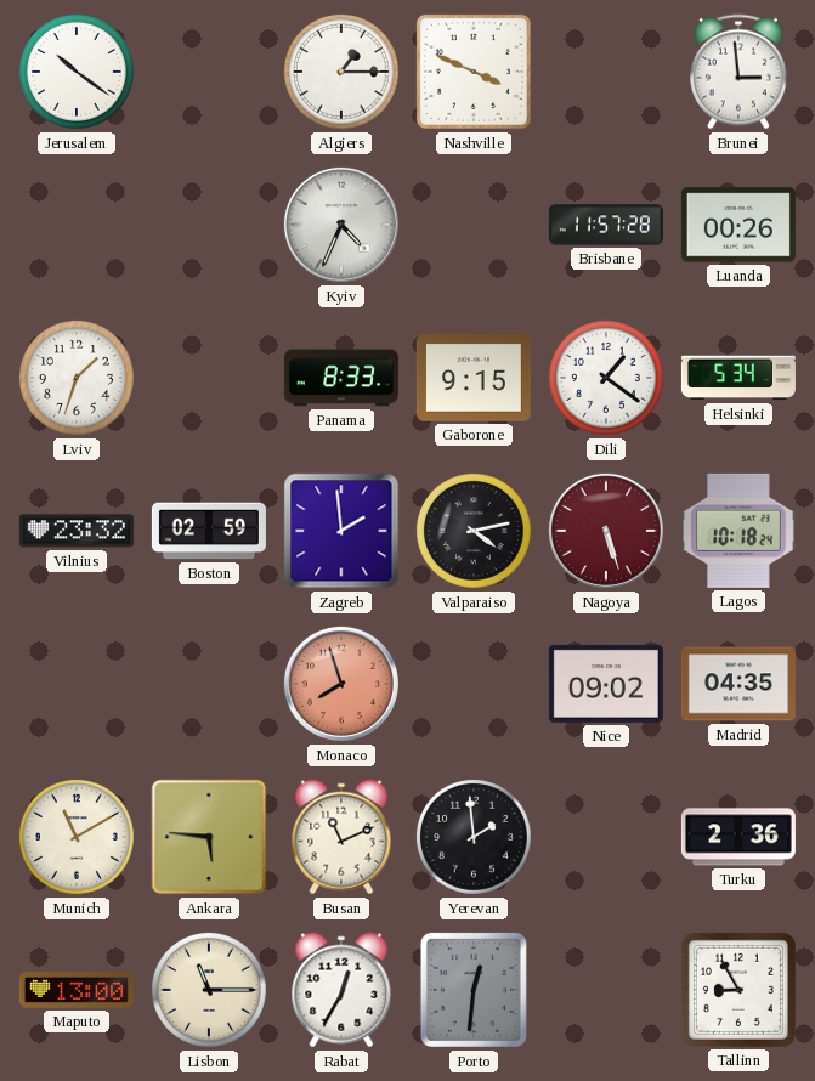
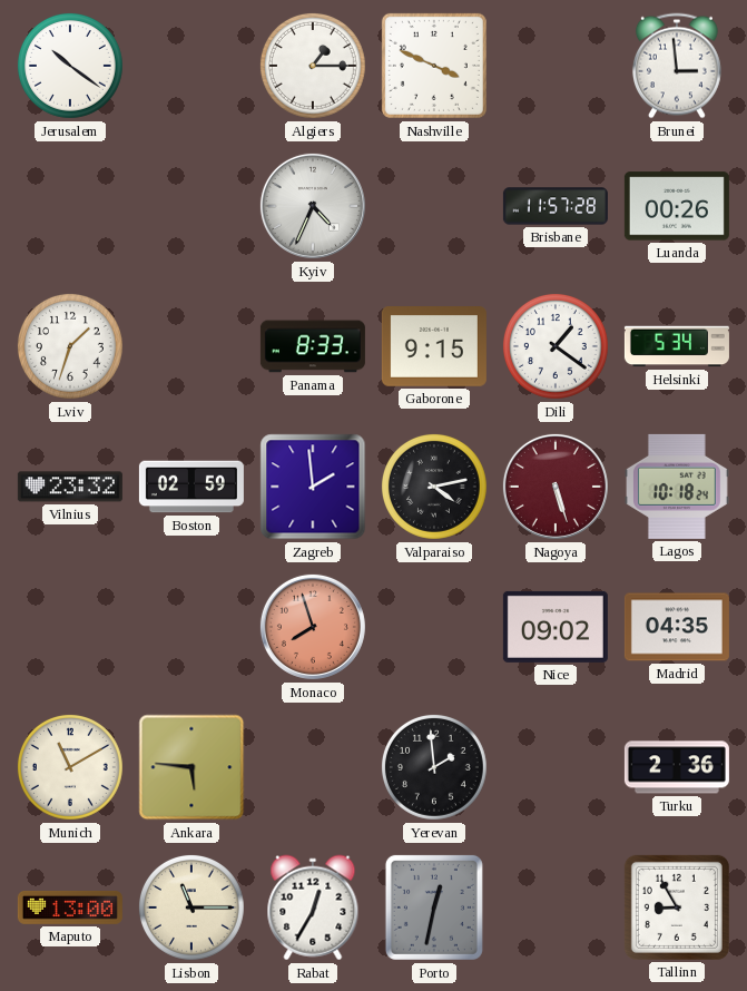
Busan: 11:11 -> none
Porto: 12:31 -> 12:32
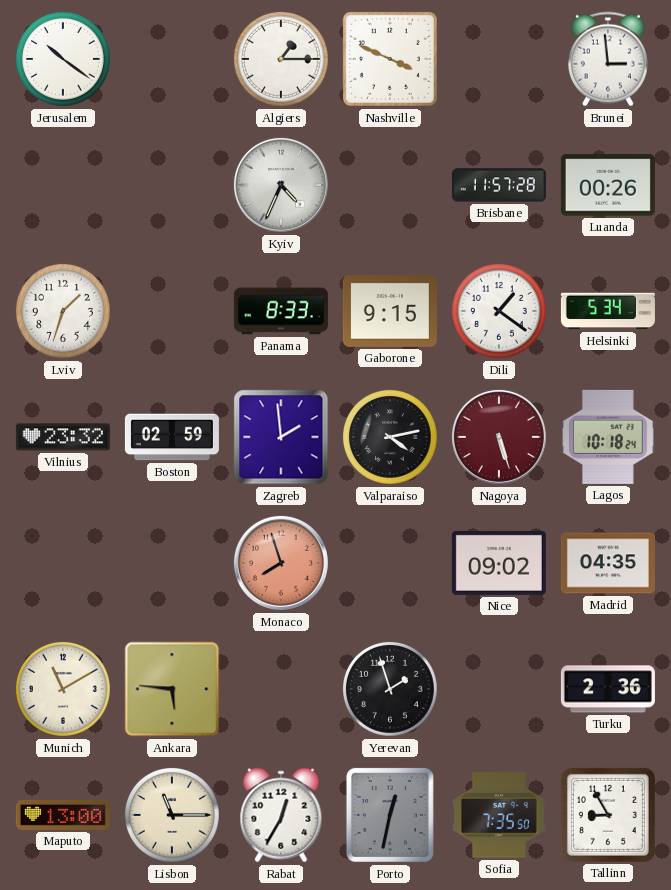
Yerevan: 1:59 -> 1:57
Sofia: none -> 7:35
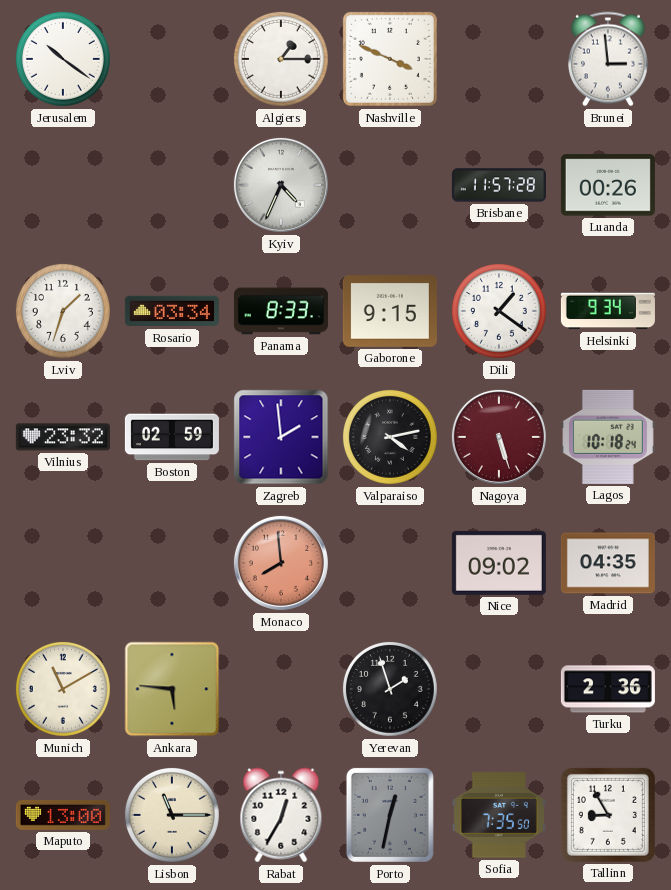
Rosario: none -> 03:34
Helsinki: 5:34 -> 9:34
Monaco: 7:57 -> 7:59
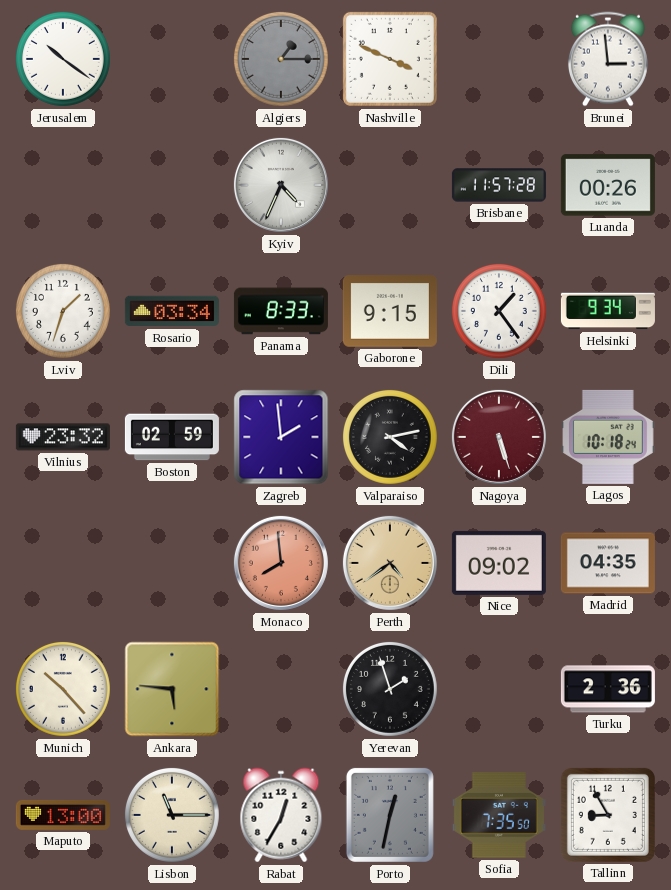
Algiers dial: white -> grey
Dili: 1:21 -> 1:24
Perth: none -> 4:39
Munich: 11:10 -> 10:23
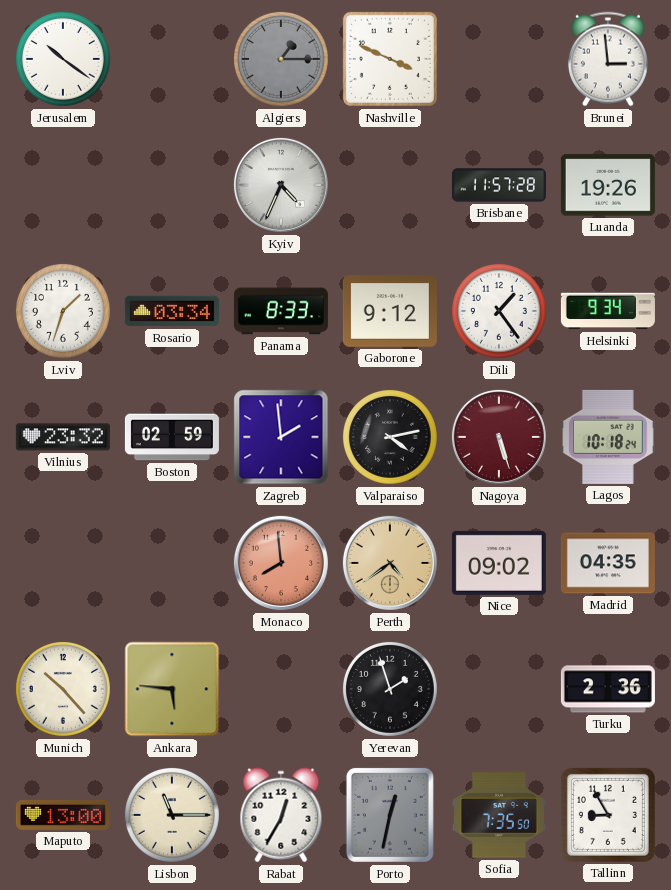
Luanda: 00:26 -> 19:26
Gaborone: 9:15 -> 9:12
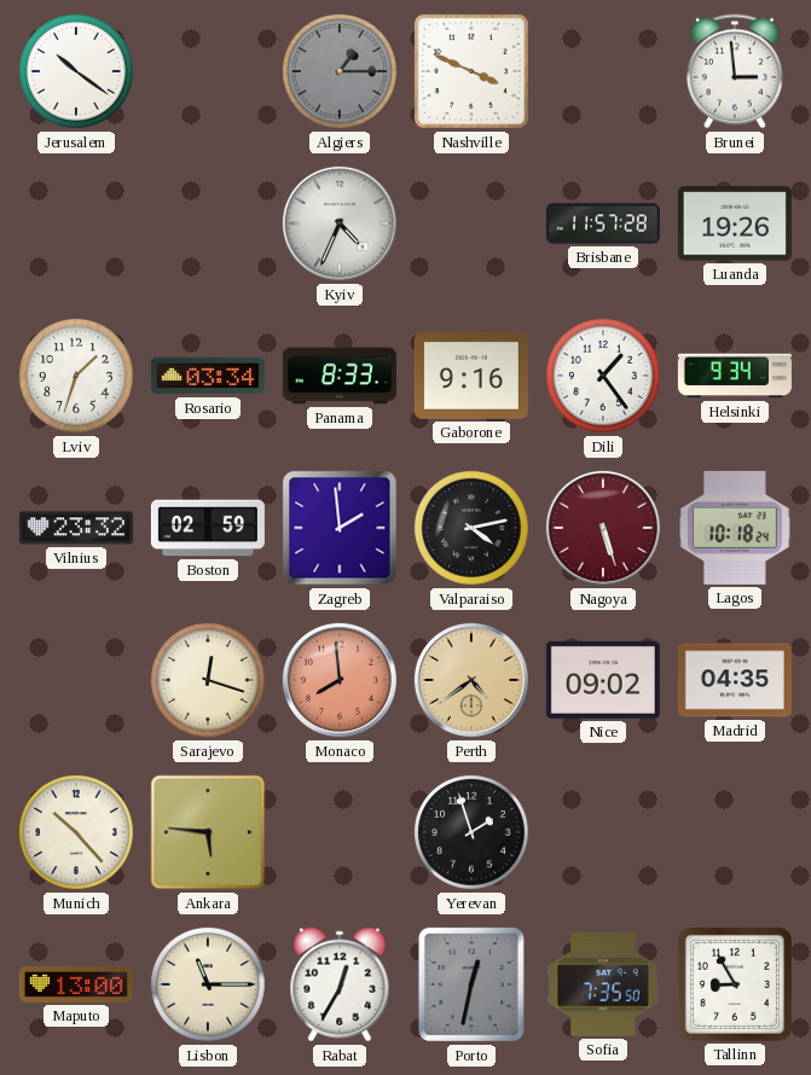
Gaborone: 9:12 -> 9:16
Sarajevo: none -> 12:18
Turku: 2:36 -> none
